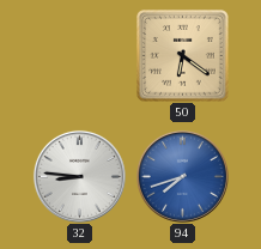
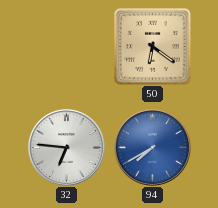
32: 8:46 -> 6:46
94: 7:42 -> 7:40
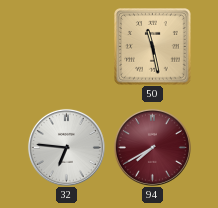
50: 6:21 -> 11:28
94 dial: blue -> burgundy
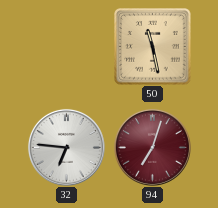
94: 7:40 -> 7:03
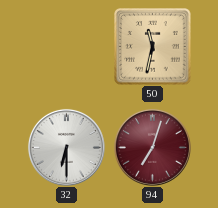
50: 11:28 -> 11:32
32: 6:46 -> 6:30
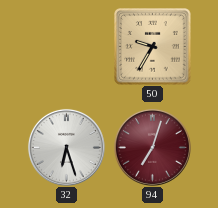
50: 11:32 -> 9:35
32: 6:30 -> 6:27
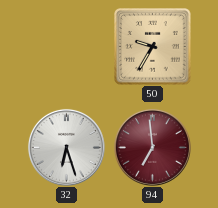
94: 7:03 -> 6:59
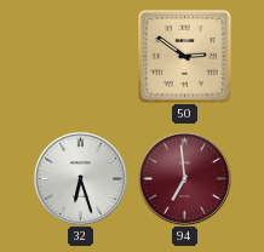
50: 9:35 -> 2:51
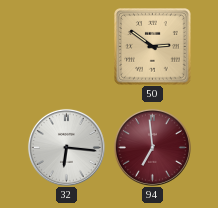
32: 6:27 -> 6:16
